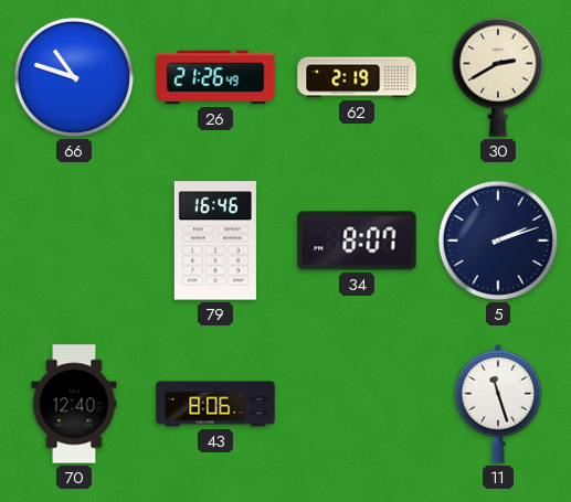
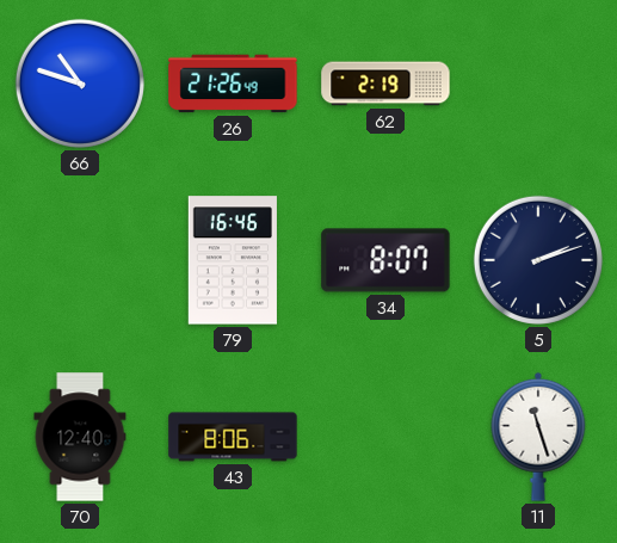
30: 2:40 -> none
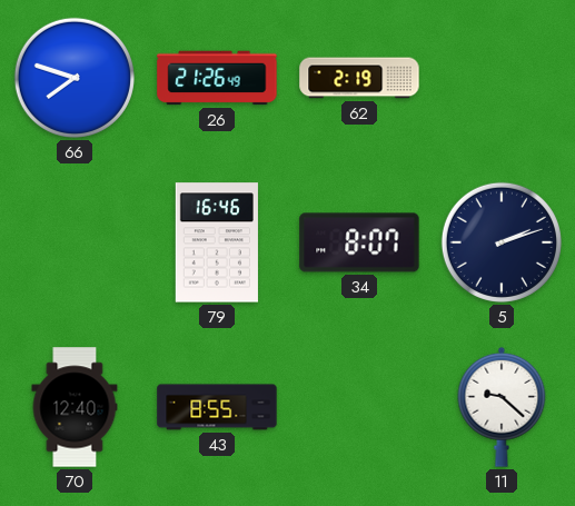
66: 10:48 -> 7:48
43: 8:06 -> 8:55
11: 11:27 -> 9:22
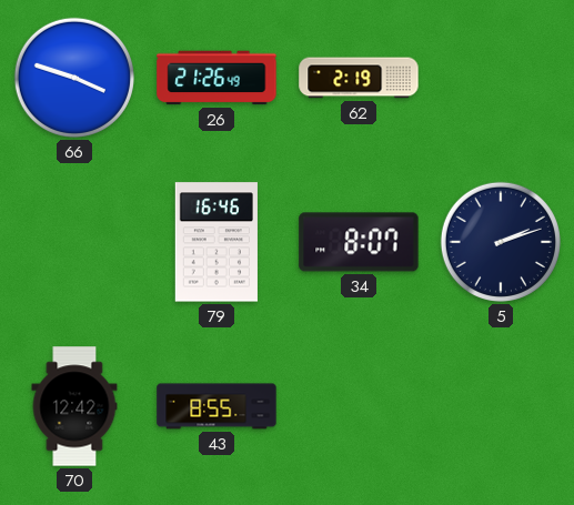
66: 7:48 -> 3:48
70: 12:40 -> 12:42
11: 9:22 -> none
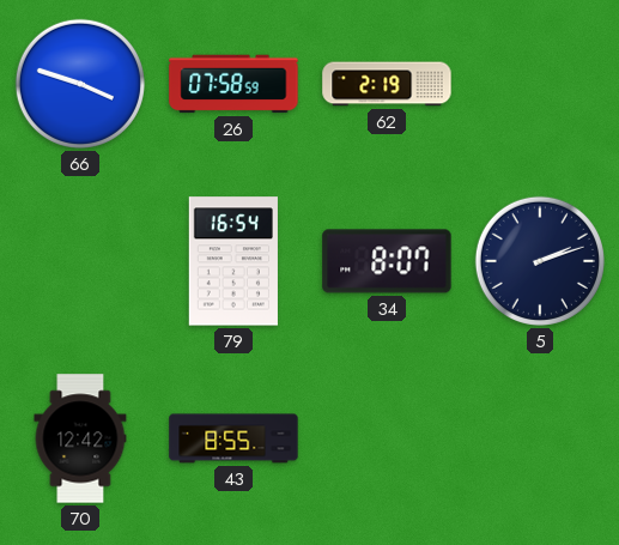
26: 21:26 -> 07:58
79: 16:46 -> 16:54
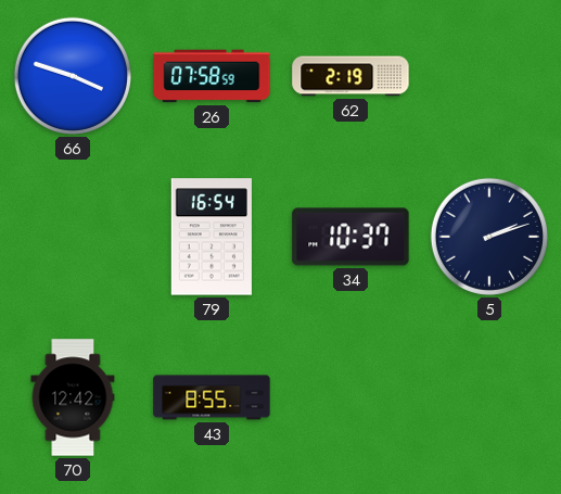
34: 8:07 -> 10:37
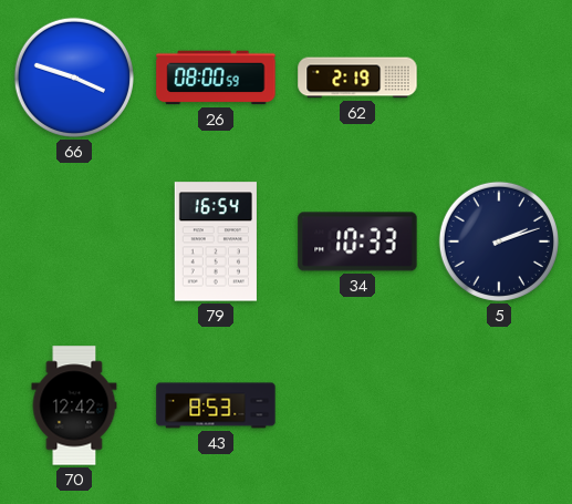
26: 07:58 -> 08:00
34: 10:37 -> 10:33
43: 8:55 -> 8:53
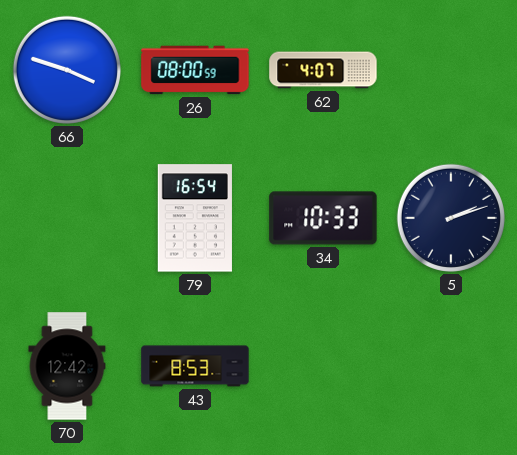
62: 2:19 -> 4:07
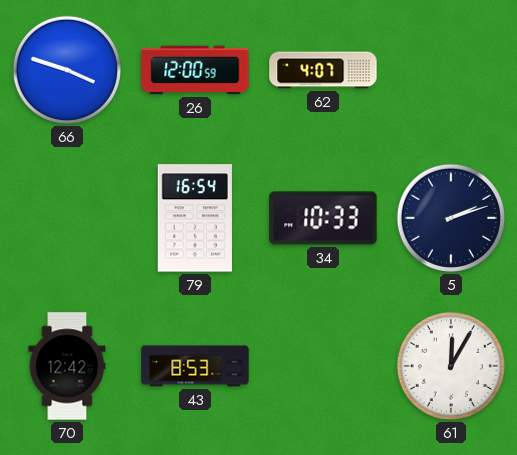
26: 08:00 -> 12:00
61: none -> 12:05
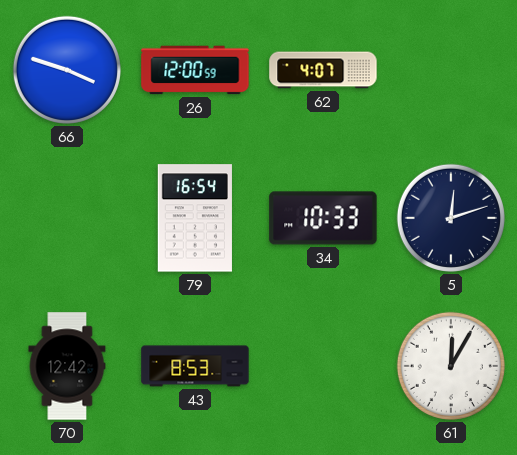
5: 2:12 -> 12:12
